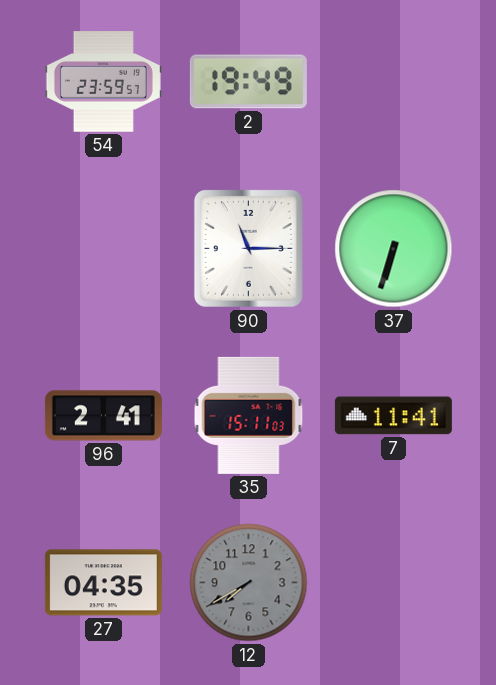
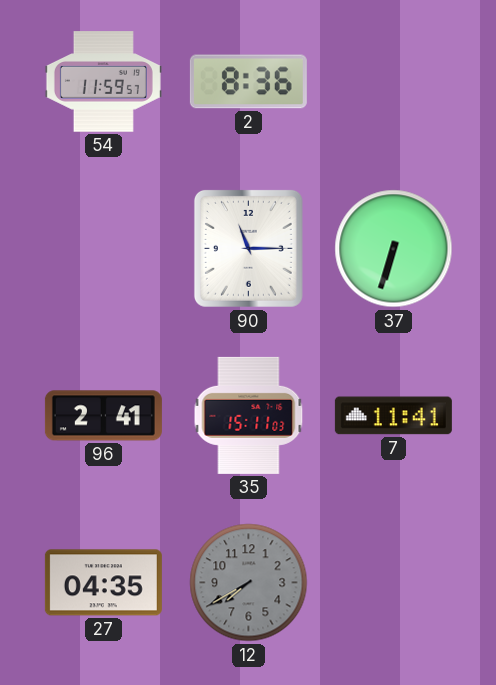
54: 23:59 -> 11:59
2: 19:49 -> 8:36
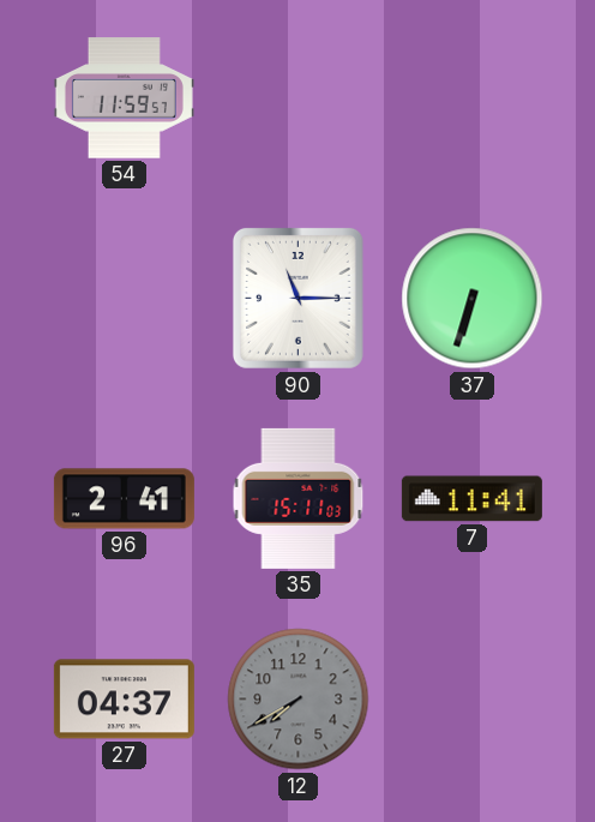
2: 8:36 -> none
27: 04:35 -> 04:37
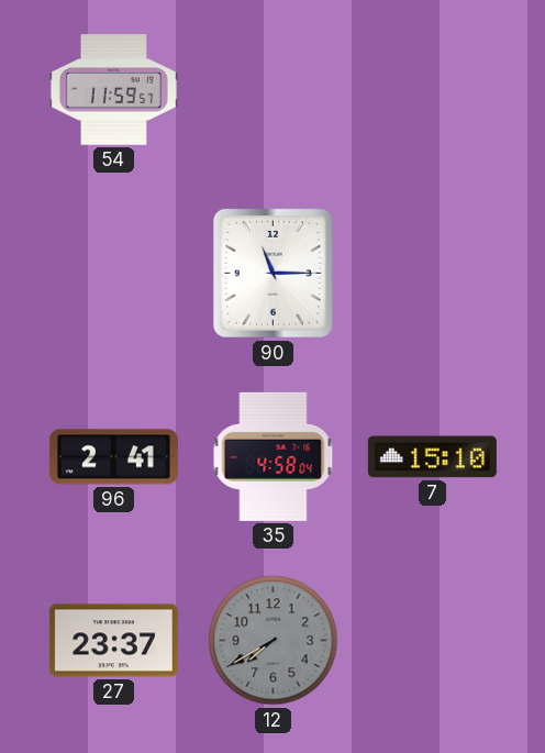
37: 6:33 -> none
35: 15:11 -> 4:58
7: 11:41 -> 15:10
27: 04:37 -> 23:37
